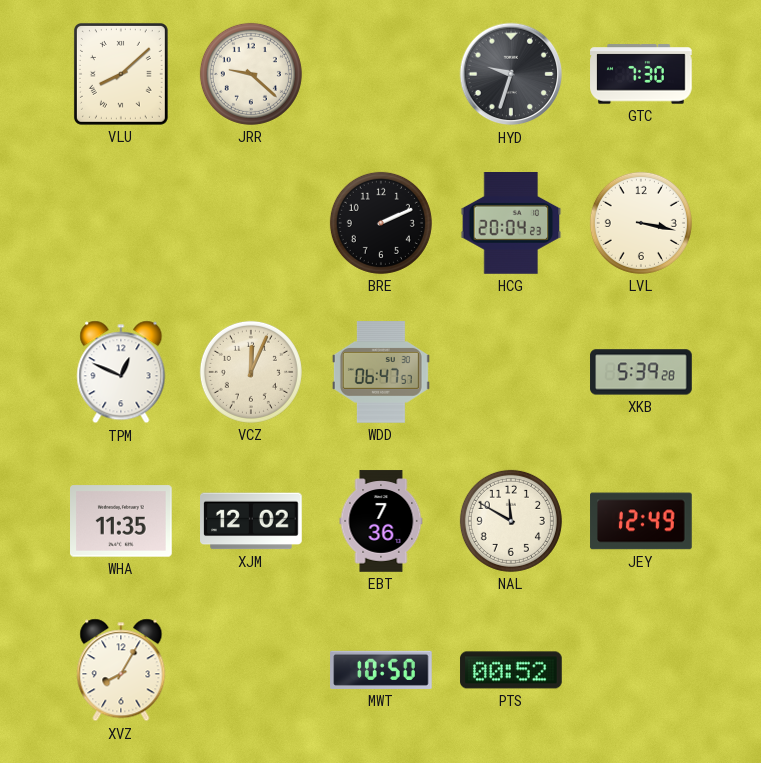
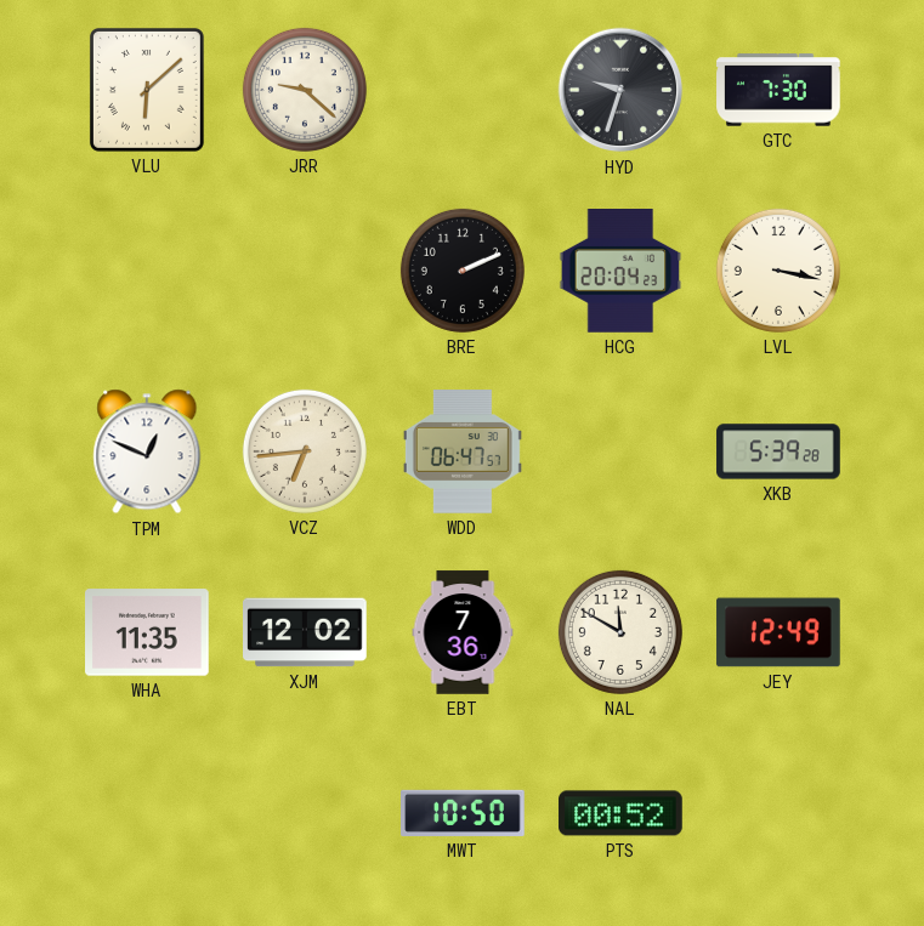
VLU: 8:08 -> 6:08
VCZ: 12:04 -> 6:44
XVZ: 8:05 -> none
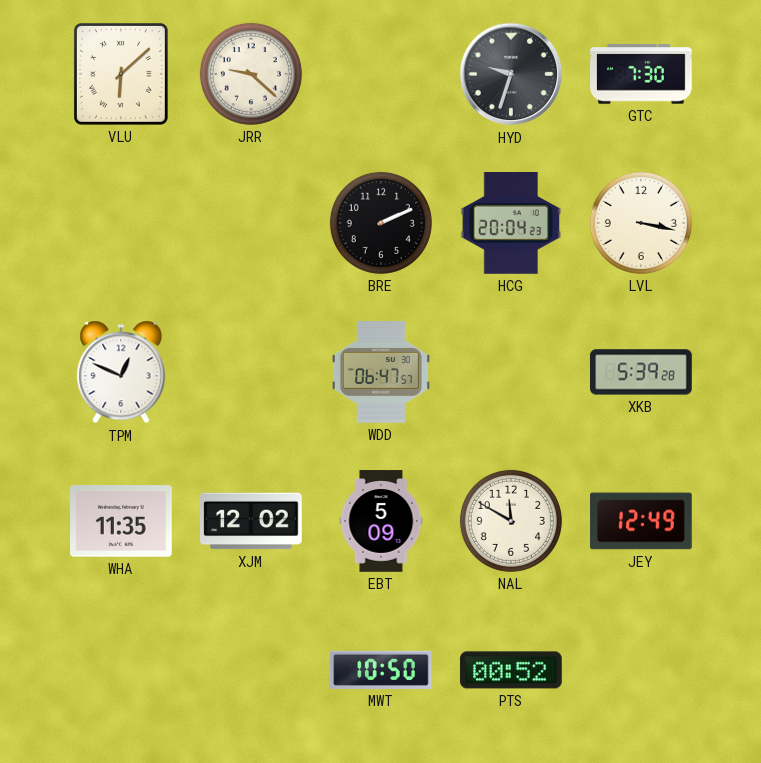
VCZ: 6:44 -> none
EBT: 7:36 -> 5:09
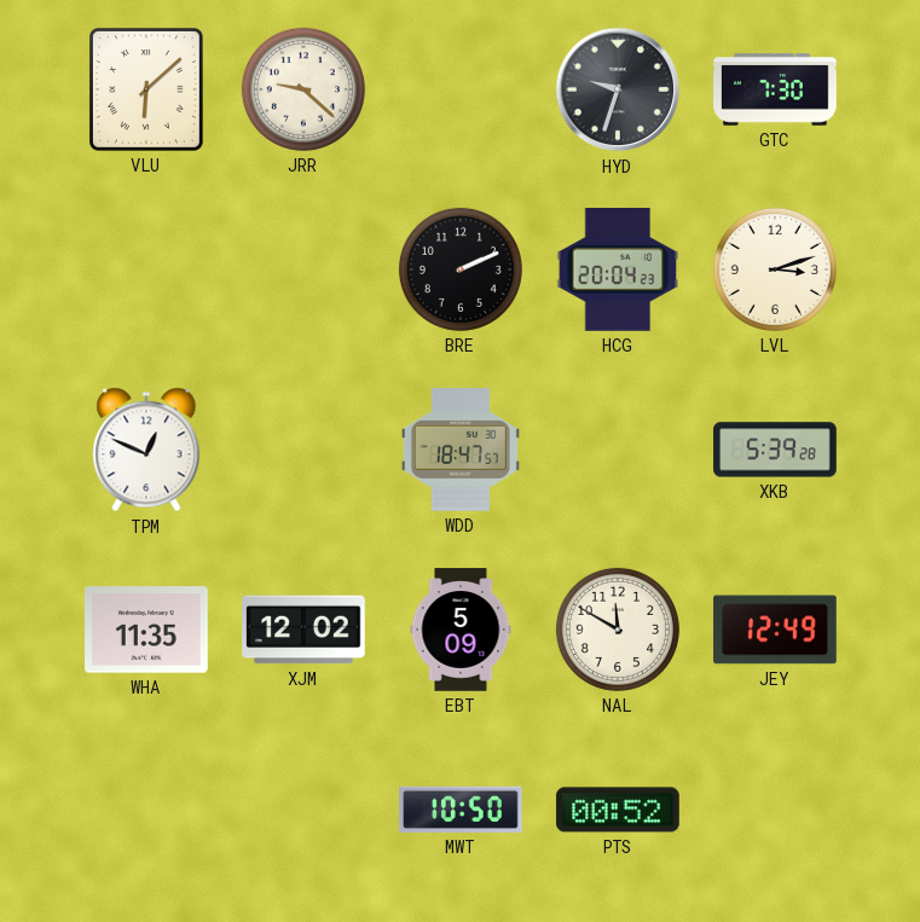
LVL: 3:17 -> 3:12
WDD: 06:47 -> 18:47
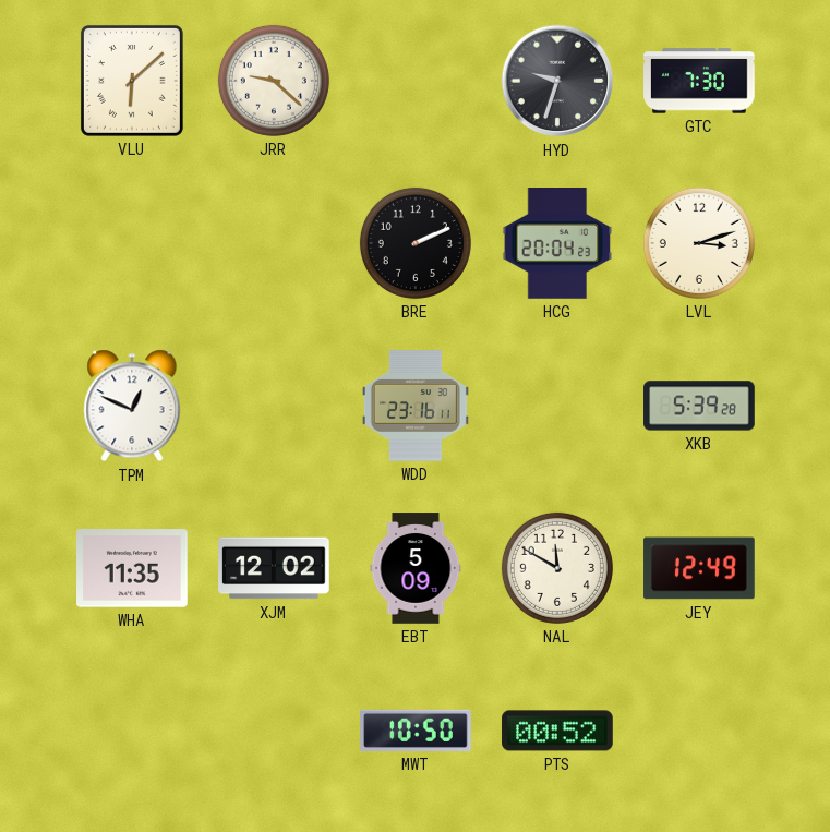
WDD: 18:47 -> 23:16
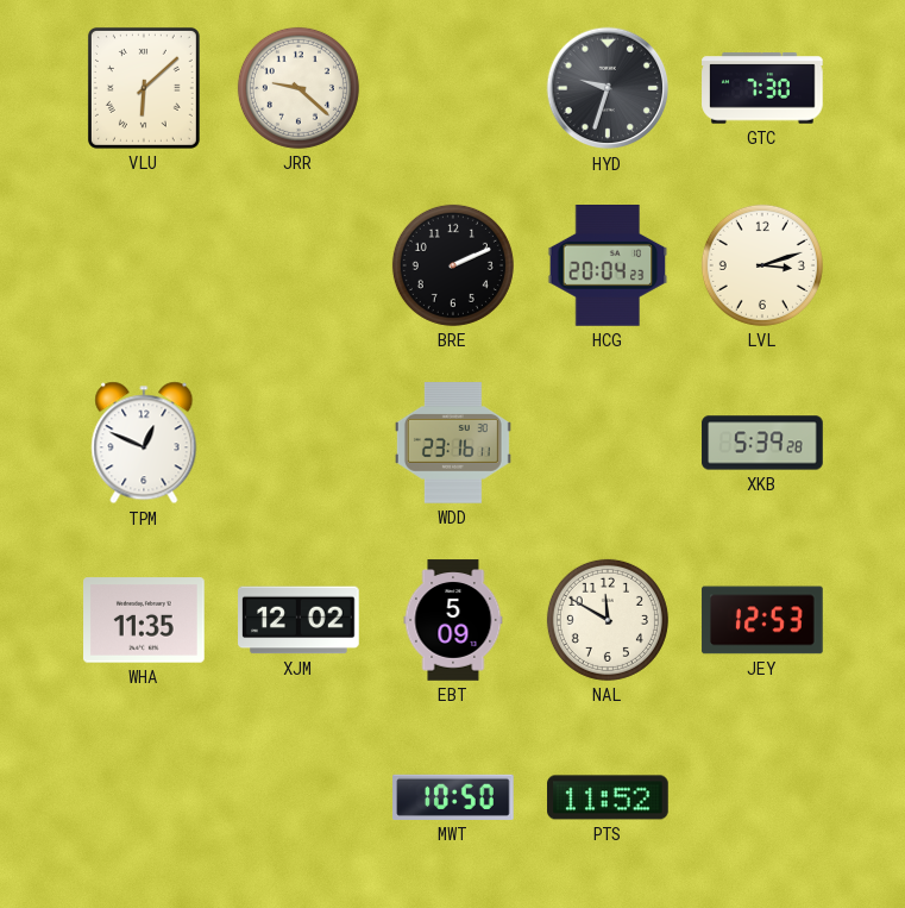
JEY: 12:49 -> 12:53
PTS: 00:52 -> 11:52
